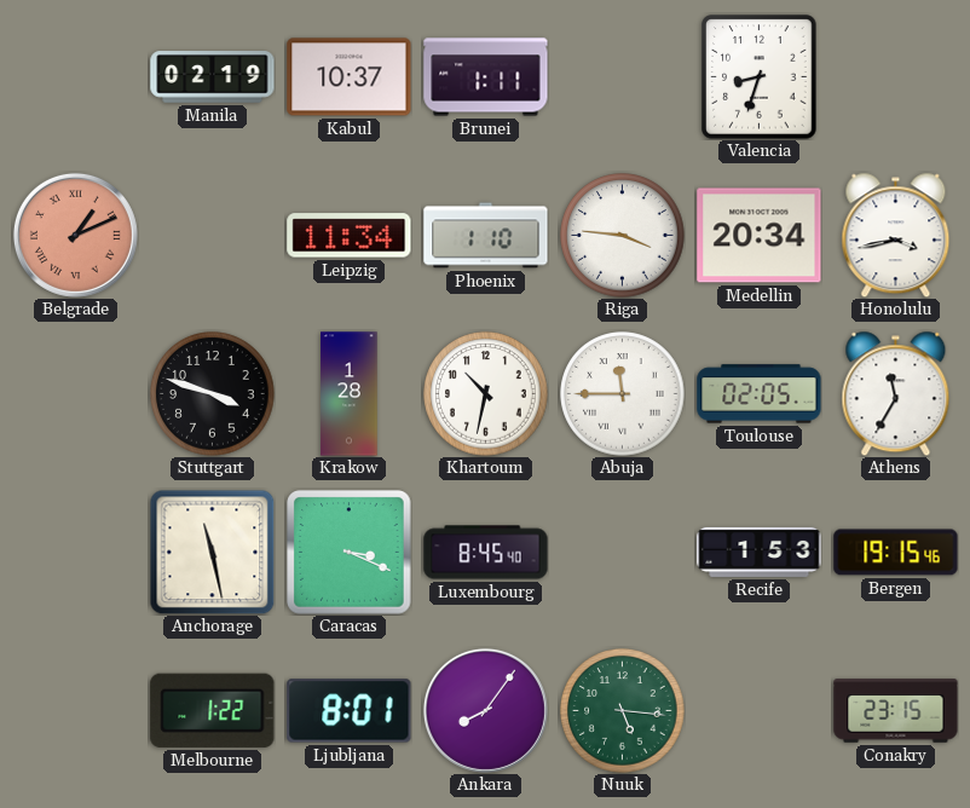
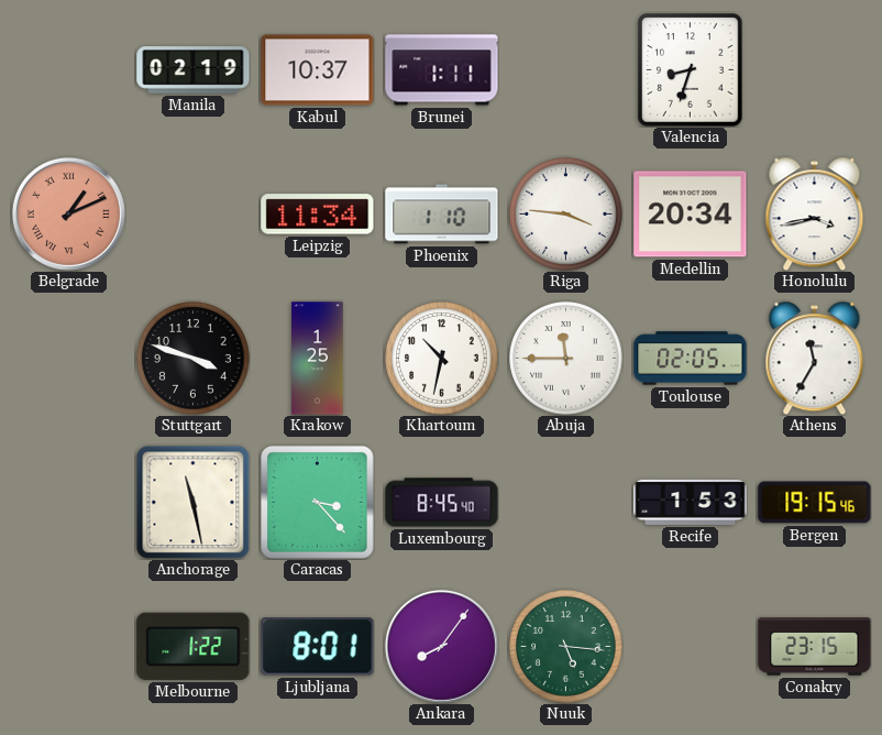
Krakow: 1:28 -> 1:25
Caracas: 3:19 -> 3:23
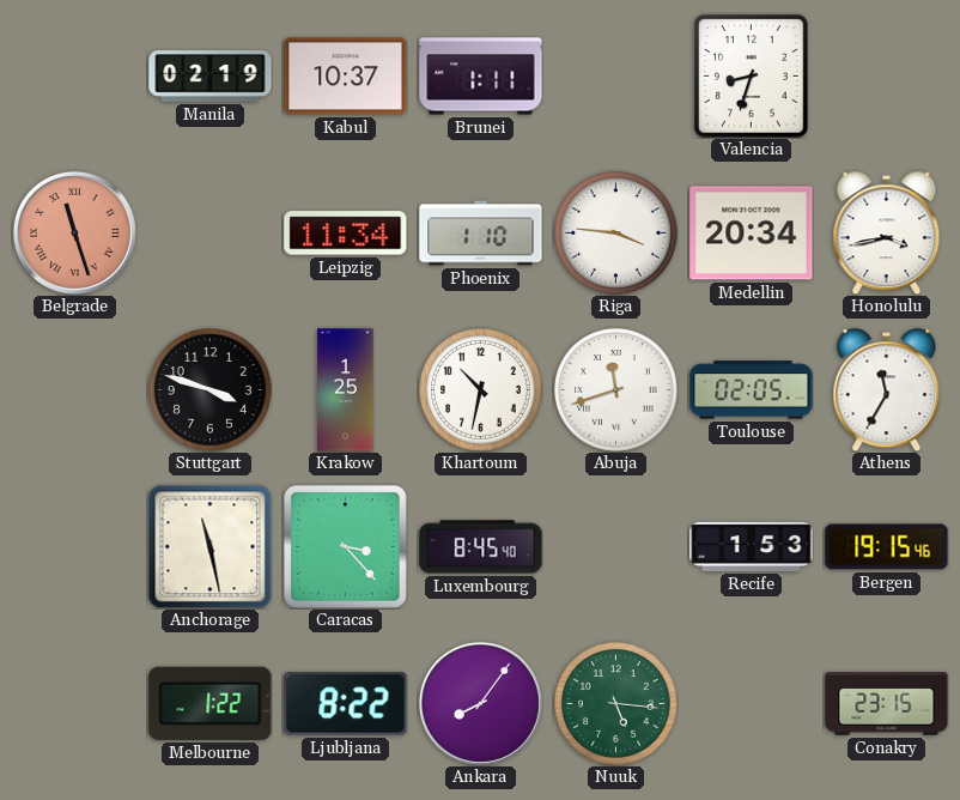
Belgrade: 1:11 -> 11:27
Abuja: 11:45 -> 11:42
Ljubljana: 8:01 -> 8:22
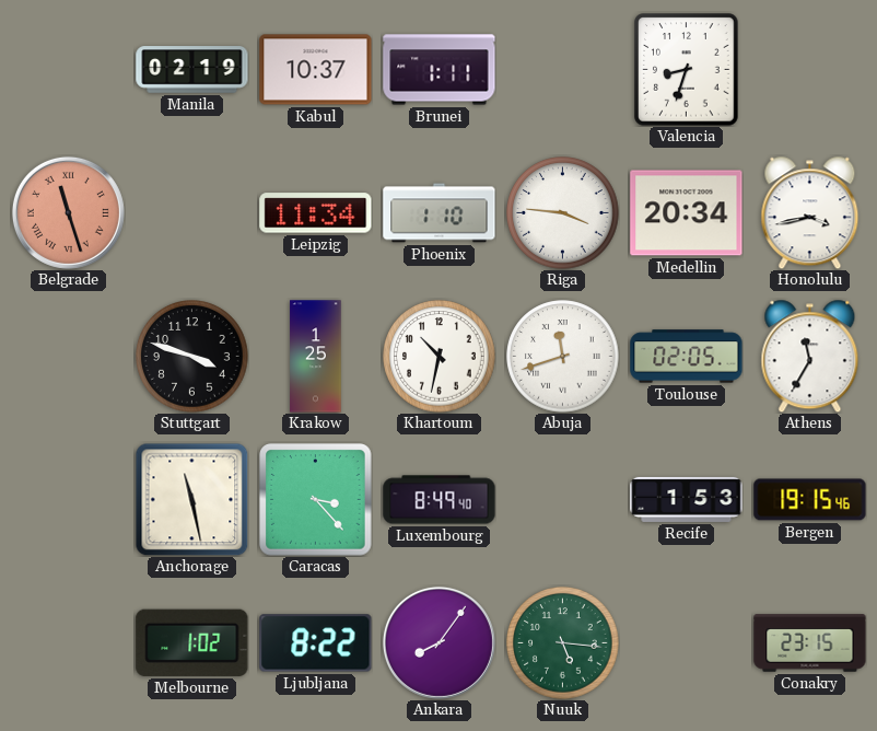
Luxembourg: 8:45 -> 8:49
Melbourne: 1:22 -> 1:02
